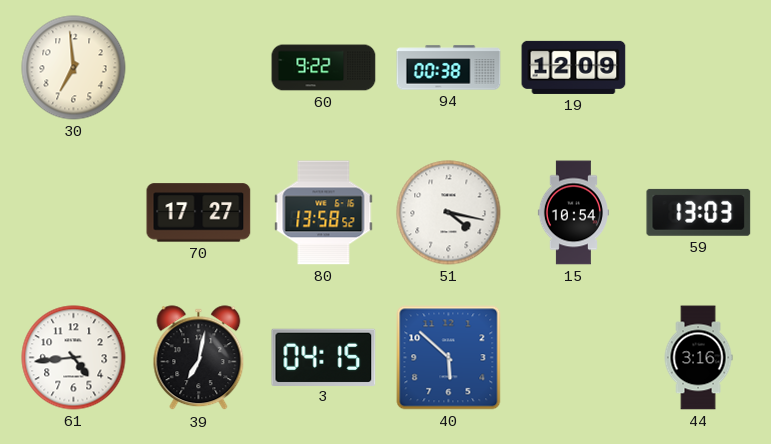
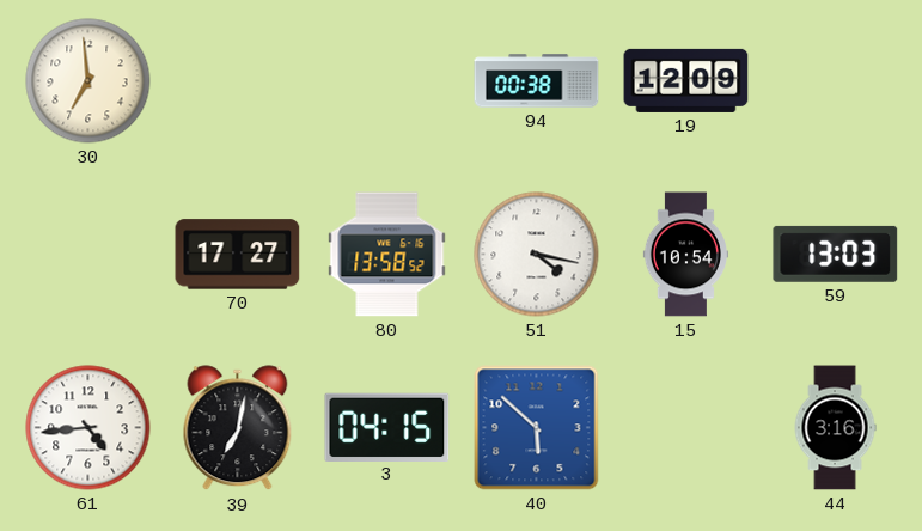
60: 9:22 -> none
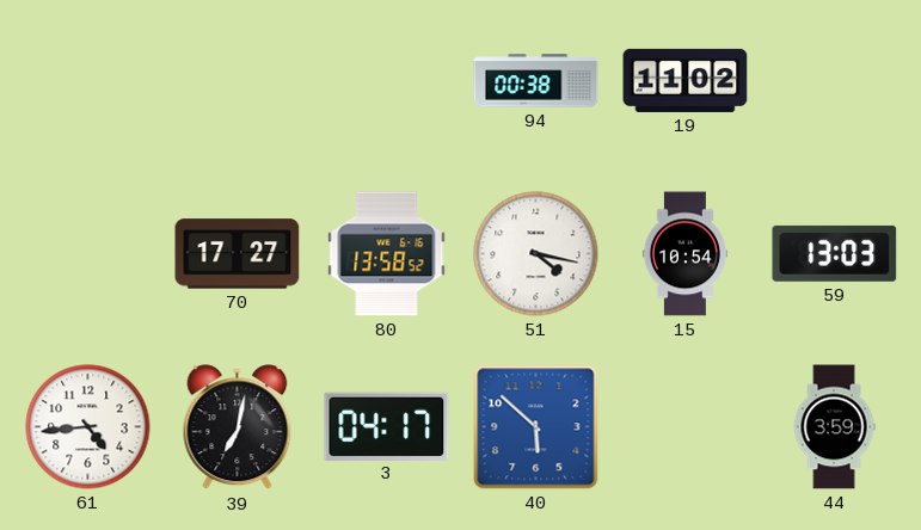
30: 6:59 -> none
19: 12:09 -> 11:02
3: 04:15 -> 04:17
44: 3:16 -> 3:59
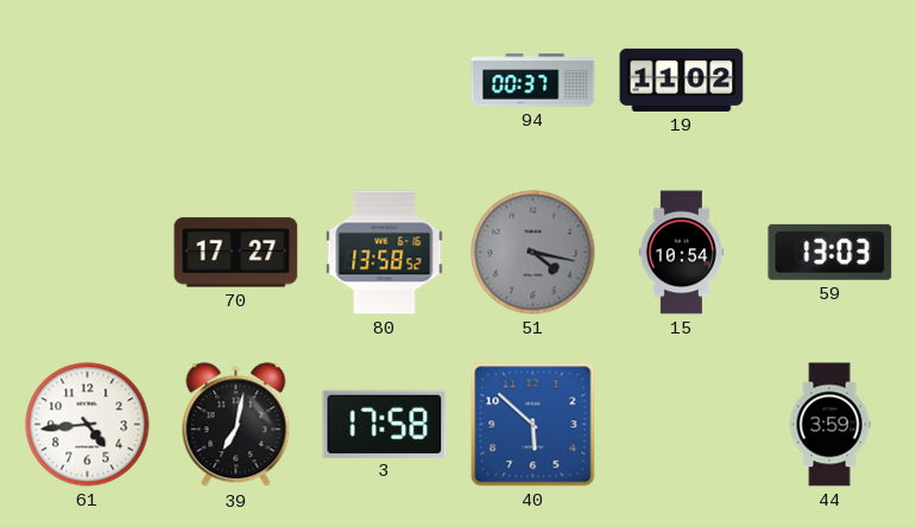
94: 00:38 -> 00:37
51 dial: white -> grey
3: 04:17 -> 17:58
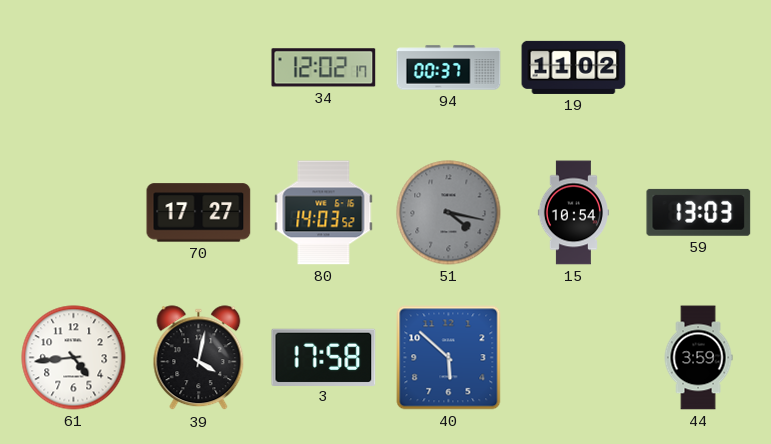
34: none -> 12:02
80: 13:58 -> 14:03
39: 7:02 -> 4:02
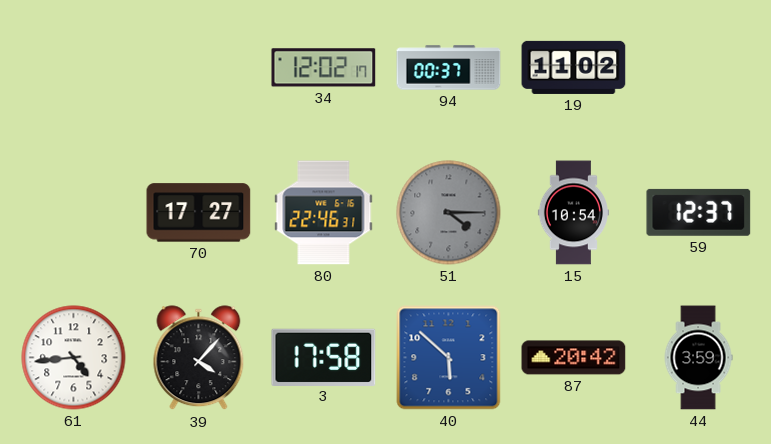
80: 14:03 -> 22:46
51: 4:17 -> 4:15
59: 13:03 -> 12:37
39: 4:02 -> 4:07
87: none -> 20:42
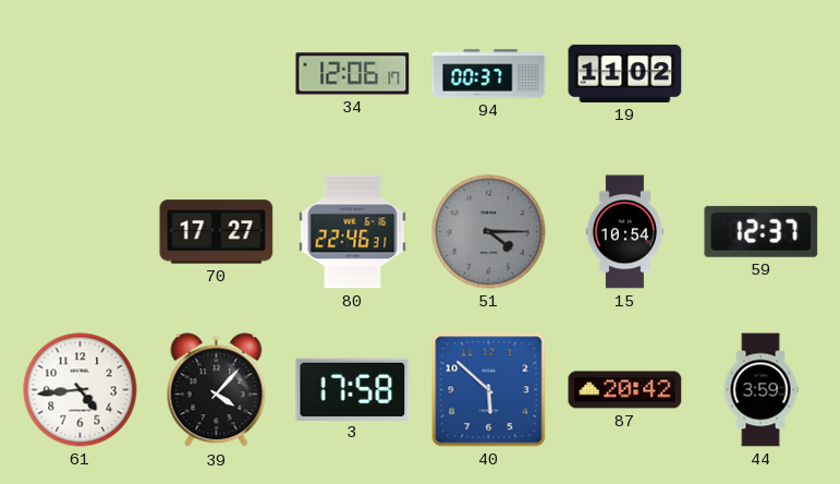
34: 12:02 -> 12:06
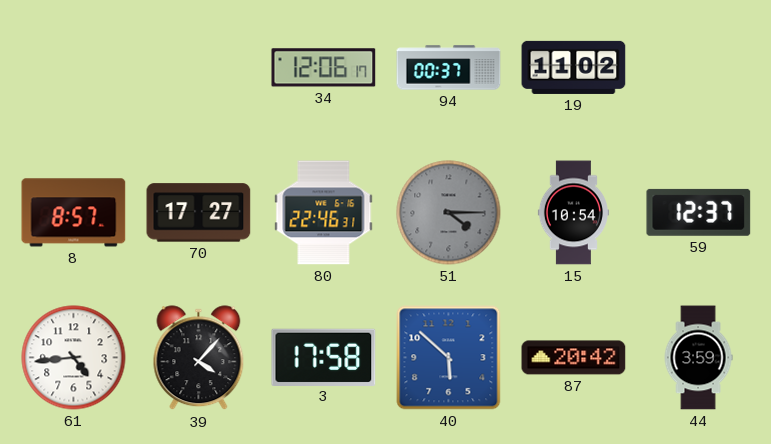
8: none -> 8:57
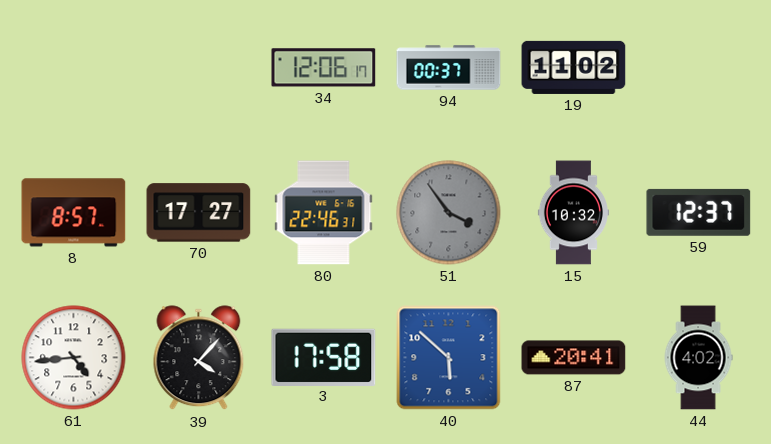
51: 4:15 -> 3:54
15: 10:54 -> 10:32
87: 20:42 -> 20:41
44: 3:59 -> 4:02
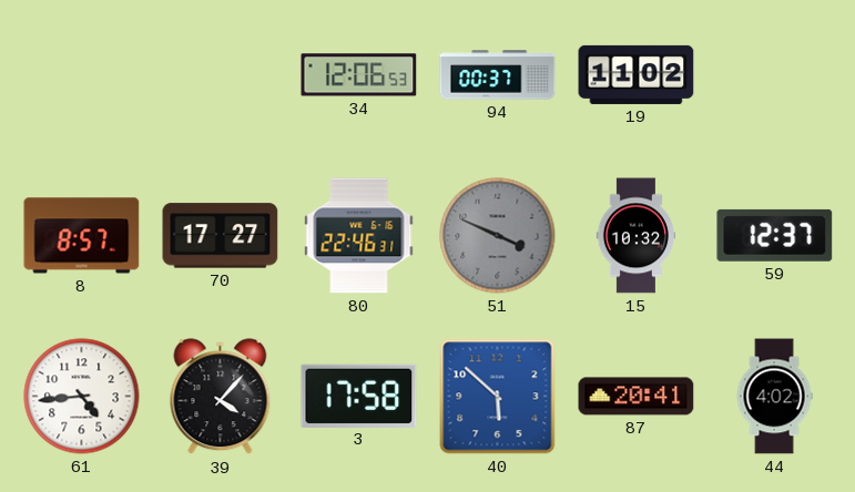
34: 12:06:17 -> 12:06:53
51: 3:54 -> 3:49
